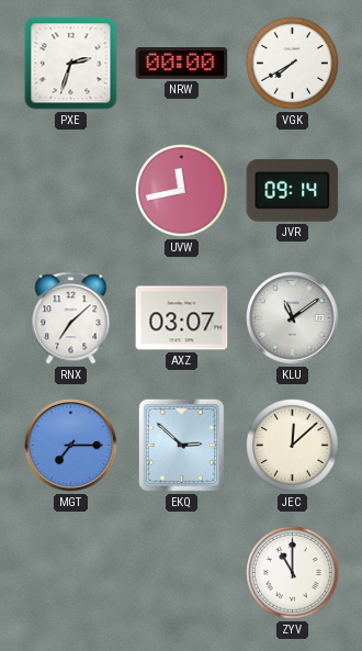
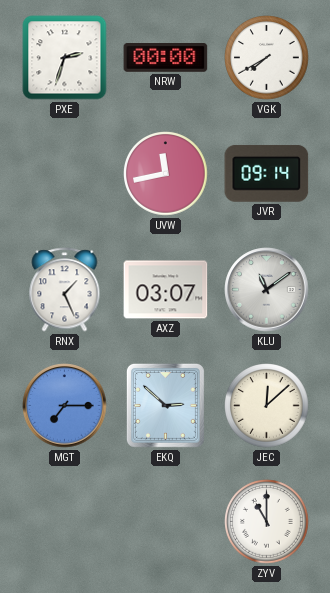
RNX: 7:08 -> 1:26
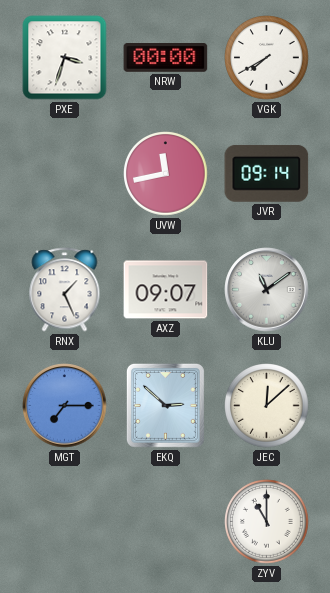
PXE: 2:33 -> 3:33
AXZ: 03:07 -> 09:07
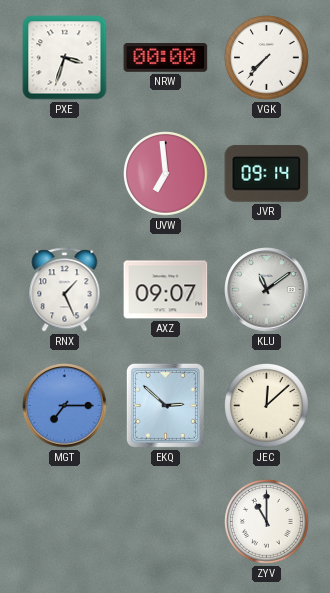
VGK: 7:40 -> 7:37
UVW: 11:43 -> 6:59
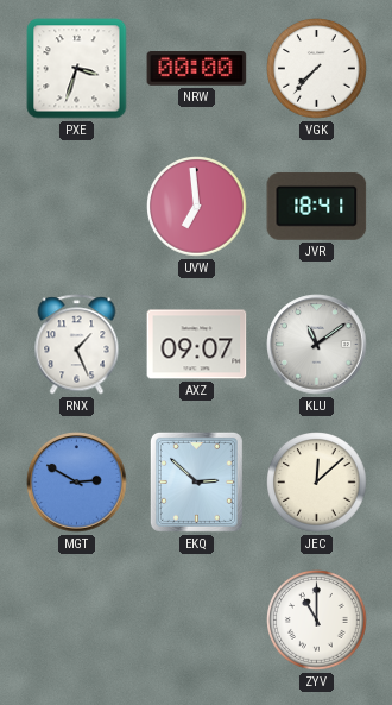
JVR: 09:14 -> 18:41
MGT: 7:15 -> 2:50
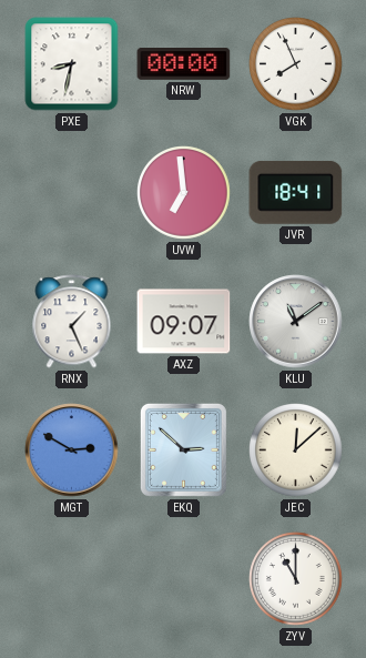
PXE: 3:33 -> 8:32
VGK: 7:37 -> 7:56
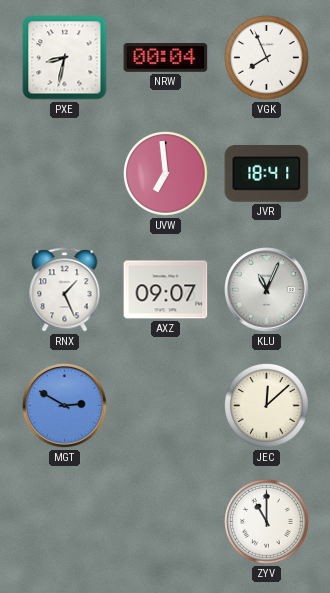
NRW: 00:00 -> 00:04
KLU: 11:09 -> 11:04
EKQ: 2:52 -> none
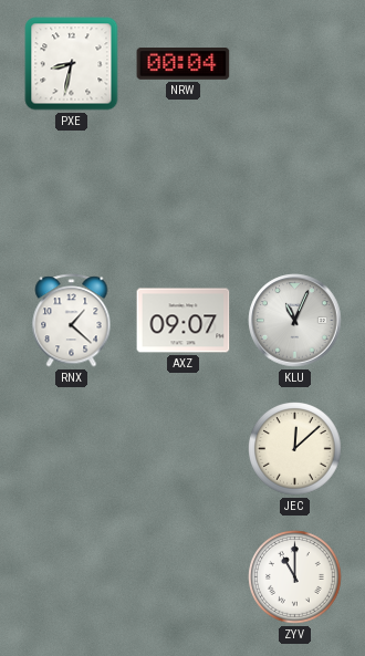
VGK: 7:56 -> none
UVW: 6:59 -> none
JVR: 18:41 -> none
RNX: 1:26 -> 1:22
MGT: 2:50 -> none
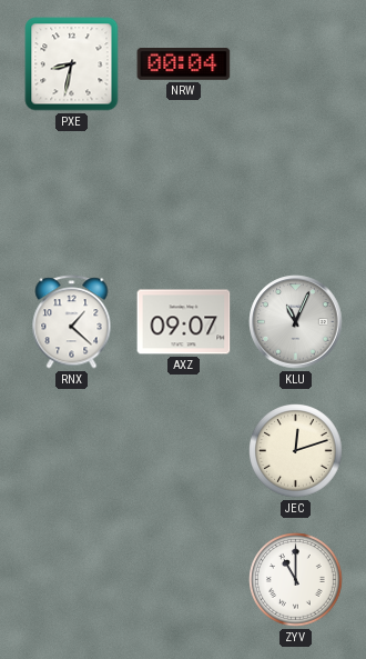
JEC: 12:08 -> 12:12
